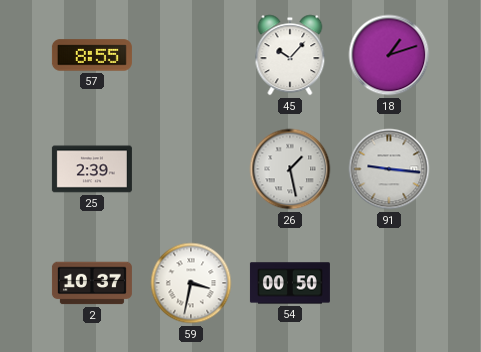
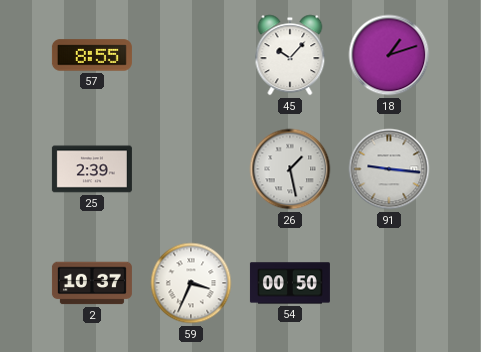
59: 3:32 -> 3:34
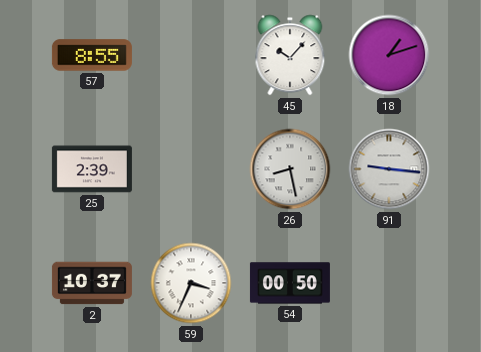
26: 1:28 -> 8:28
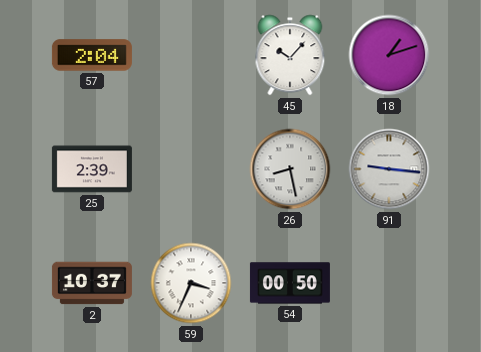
57: 8:55 -> 2:04
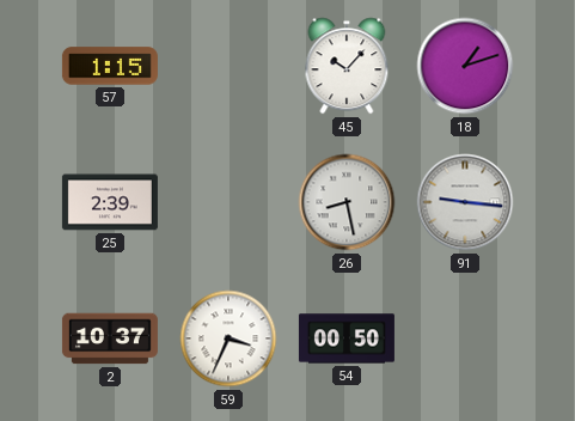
57: 2:04 -> 1:15
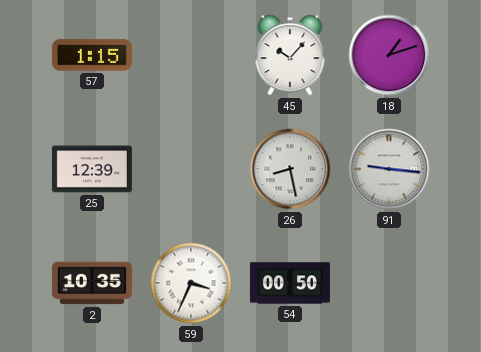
25: 2:39 -> 12:39
2: 10:37 -> 10:35
